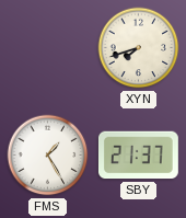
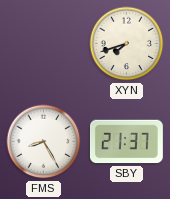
FMS: 1:25 -> 8:25
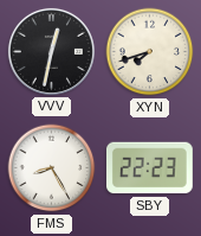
VVV: none -> 12:32
SBY: 21:37 -> 22:23
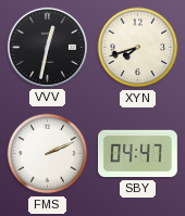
FMS: 8:25 -> 2:11
SBY: 22:23 -> 04:47
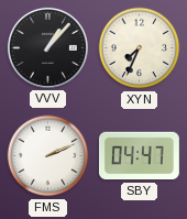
VVV: 12:32 -> 1:07
XYN: 7:42 -> 7:34
